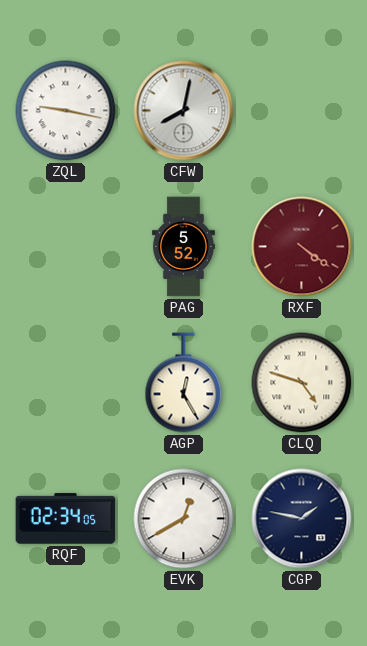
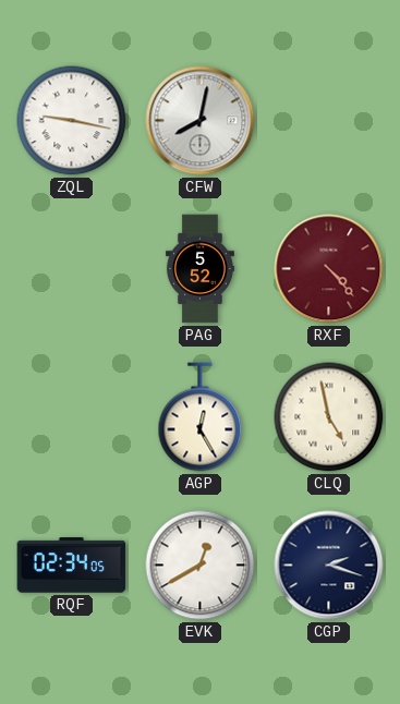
RXF: 4:21 -> 4:23
CLQ: 4:48 -> 4:58
CGP: 1:47 -> 2:18
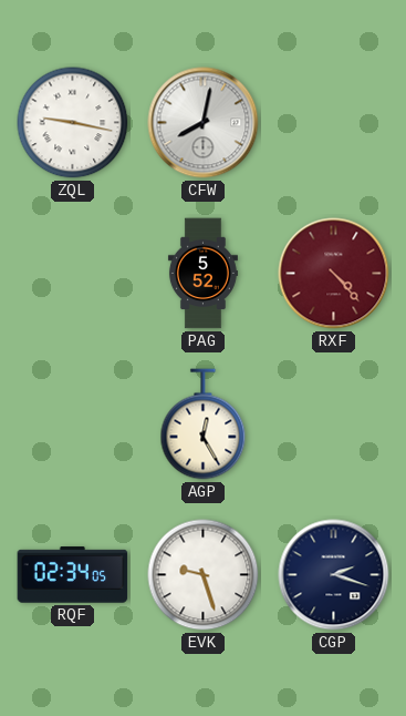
CLQ: 4:58 -> none
EVK: 12:40 -> 9:27
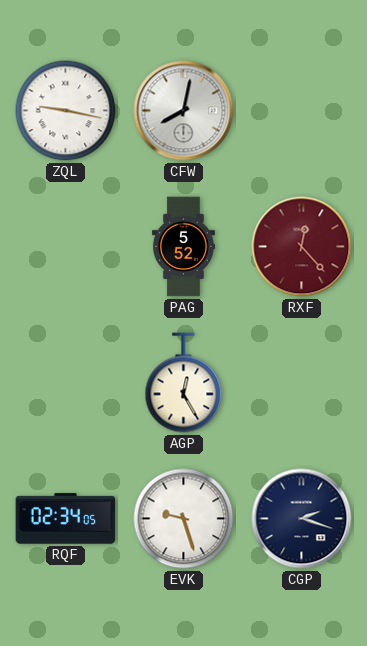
RXF: 4:23 -> 12:23
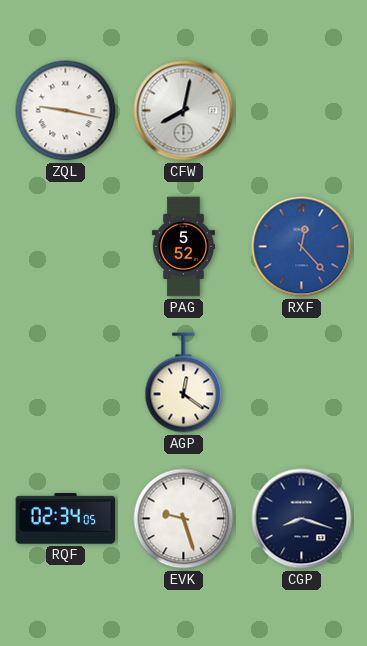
RXF dial: burgundy -> blue
AGP: 12:25 -> 12:21
CGP: 2:18 -> 8:18
